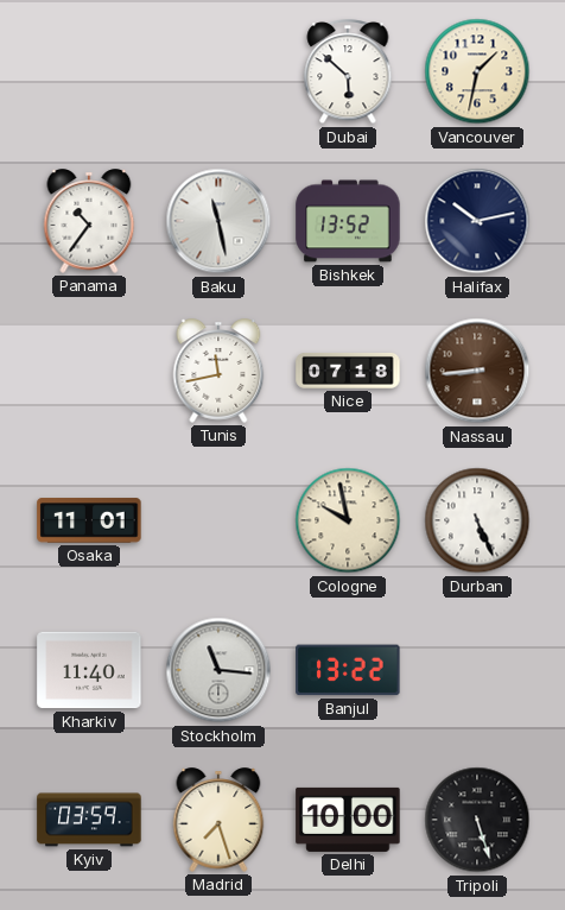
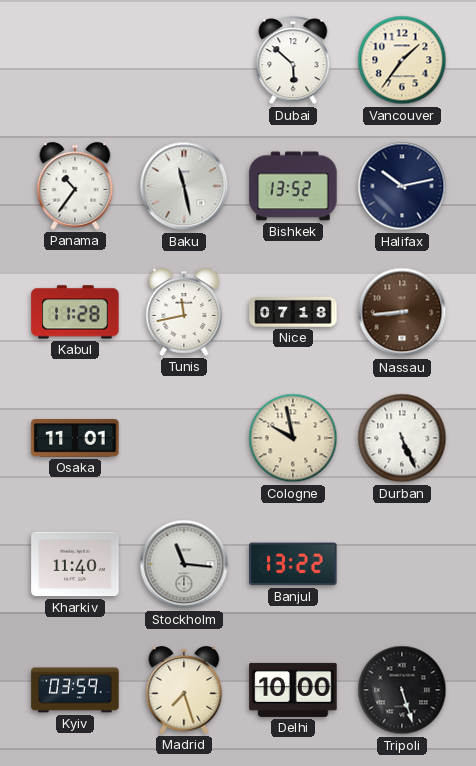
Vancouver: 1:32 -> 1:36
Kabul: none -> 11:28
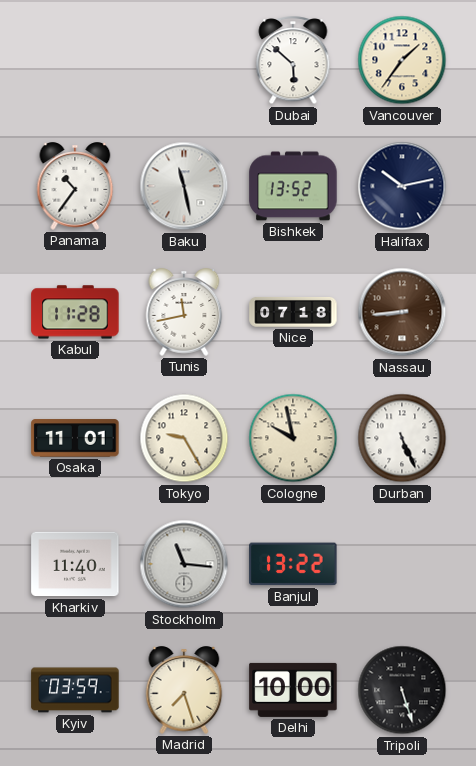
Tokyo: none -> 9:25
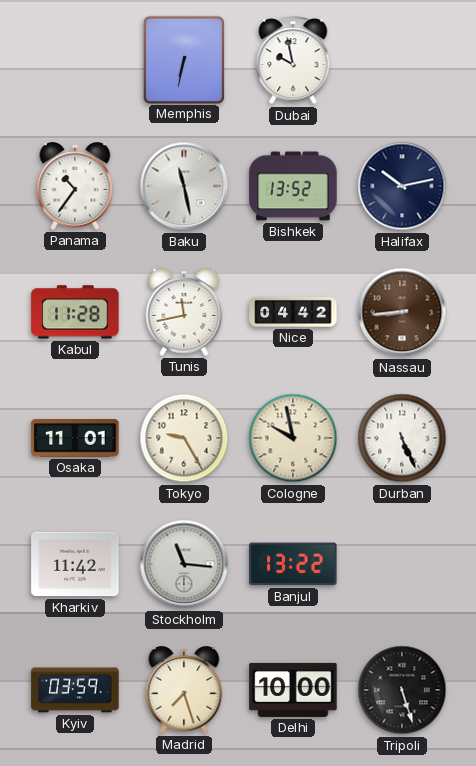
Memphis: none -> 6:32
Dubai: 5:52 -> 9:58
Vancouver: 1:36 -> none
Nice: 07:18 -> 04:42
Kharkiv: 11:40 -> 11:42
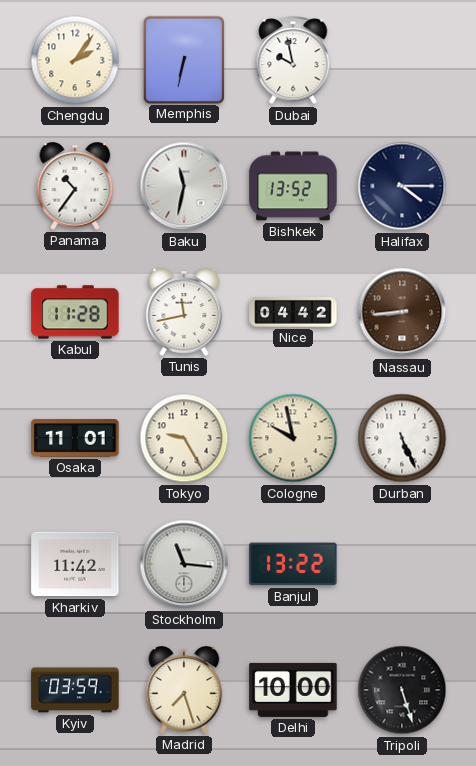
Chengdu: none -> 2:06
Baku: 11:28 -> 11:32
Halifax: 10:13 -> 4:15
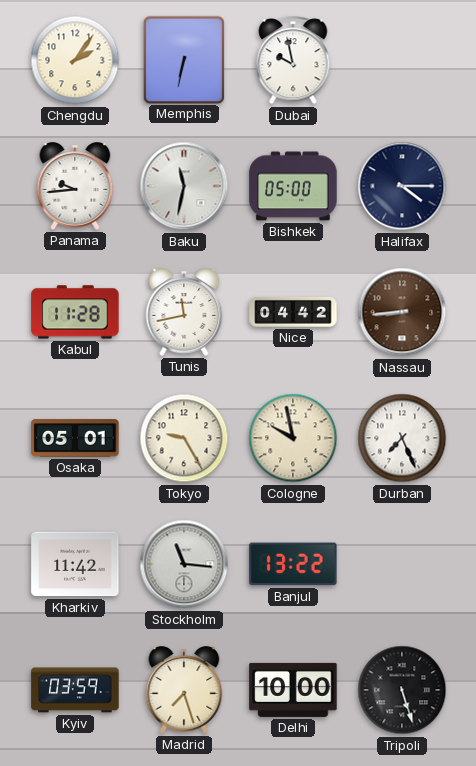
Panama: 10:36 -> 9:44
Bishkek: 13:52 -> 05:00
Osaka: 11:01 -> 05:01
Durban: 5:26 -> 7:26
